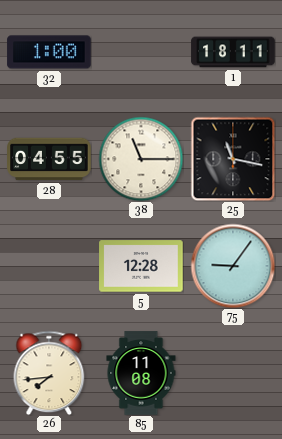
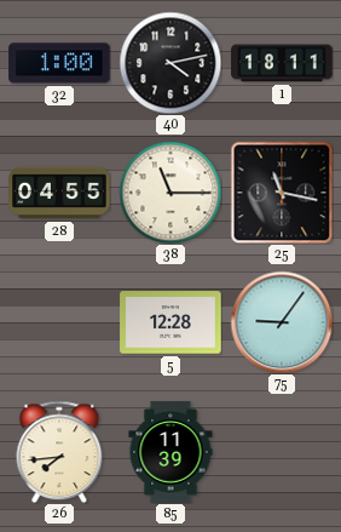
40: none -> 4:13
85: 11:08 -> 11:39
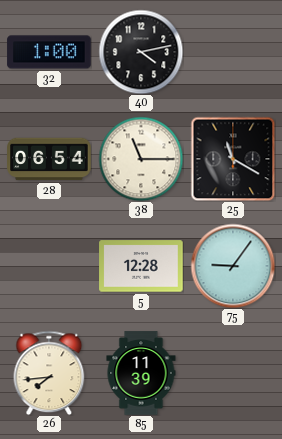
1: 18:11 -> none
28: 04:55 -> 06:54
25: 11:17 -> 11:20
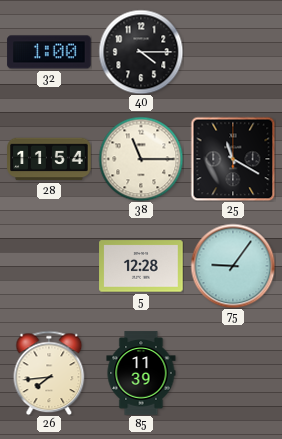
40: 4:13 -> 4:15
28: 06:54 -> 11:54
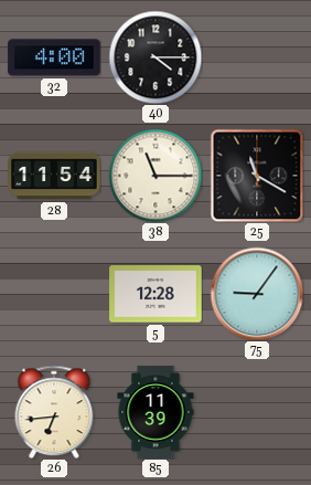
32: 1:00 -> 4:00
26: 7:44 -> 6:44
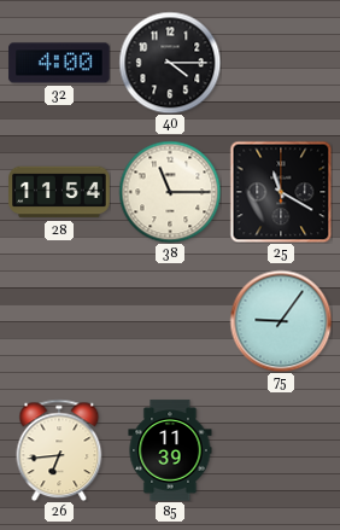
5: 12:28 -> none
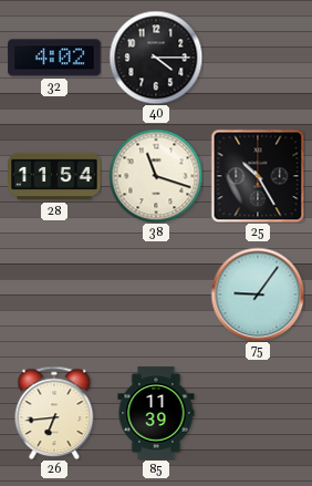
32: 4:00 -> 4:02
38: 11:15 -> 11:18
25: 11:20 -> 10:25
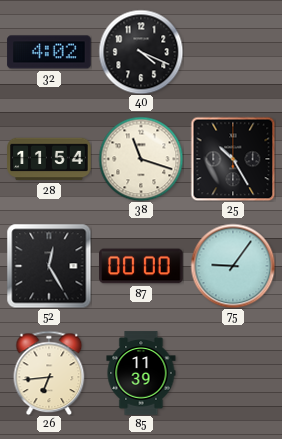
40: 4:15 -> 4:19
52: none -> 12:25
87: none -> 00:00
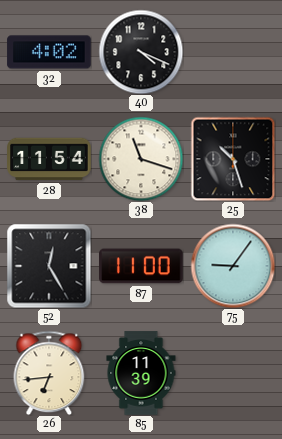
25: 10:25 -> 10:27
87: 00:00 -> 11:00
